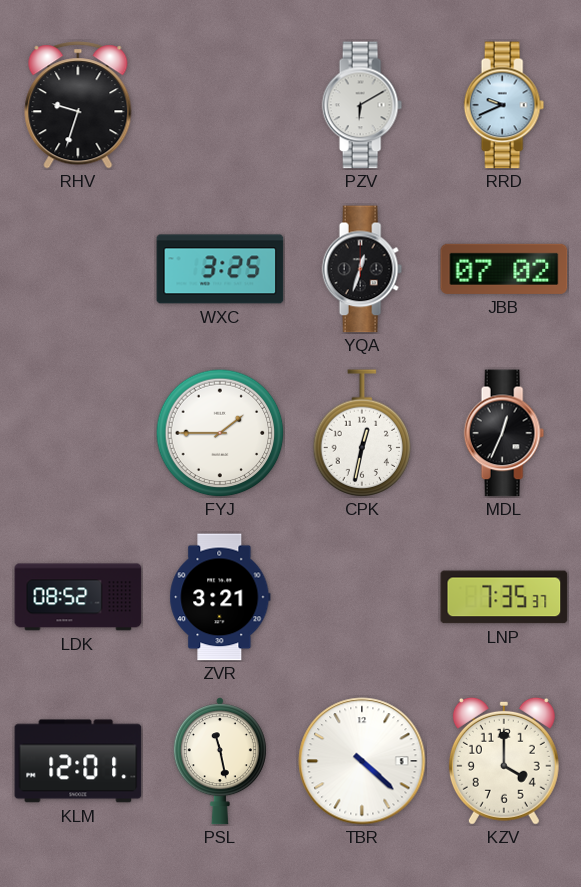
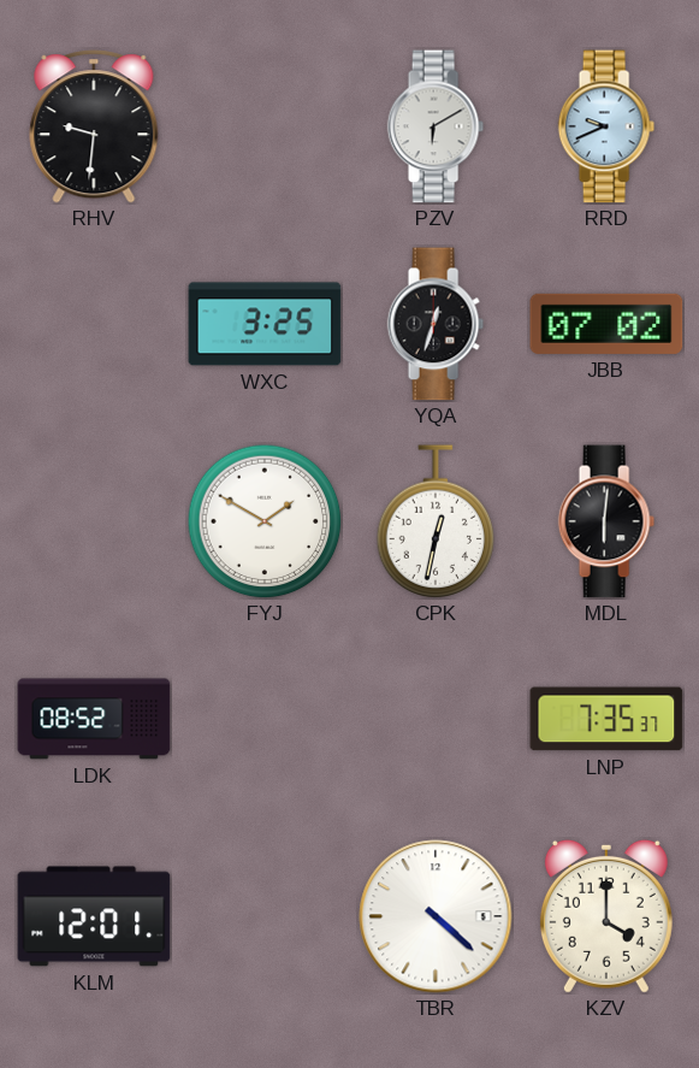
RHV: 9:33 -> 9:31
FYJ: 1:45 -> 1:50
MDL: 12:34 -> 6:01
ZVR: 3:21 -> none
PSL: 11:28 -> none
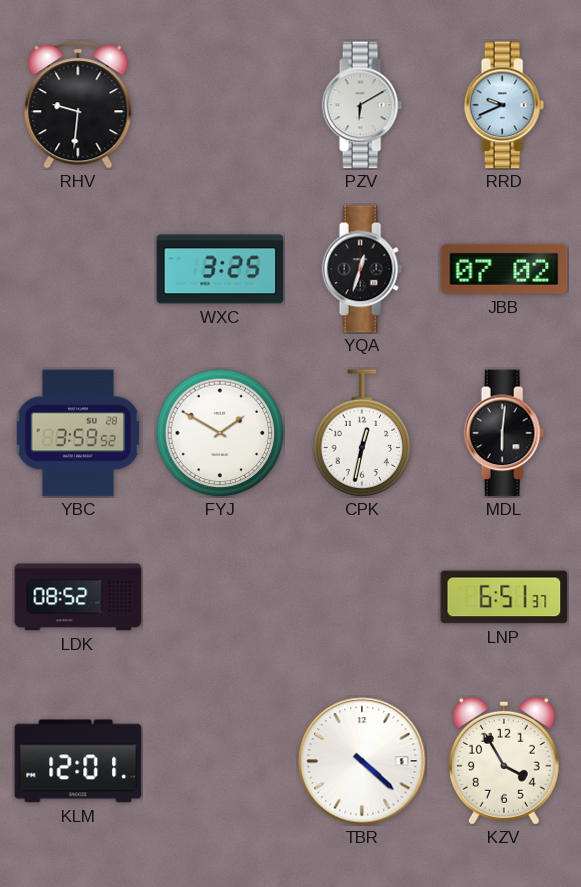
YBC: none -> 3:59
LNP: 7:35 -> 6:51
KZV: 4:00 -> 3:55
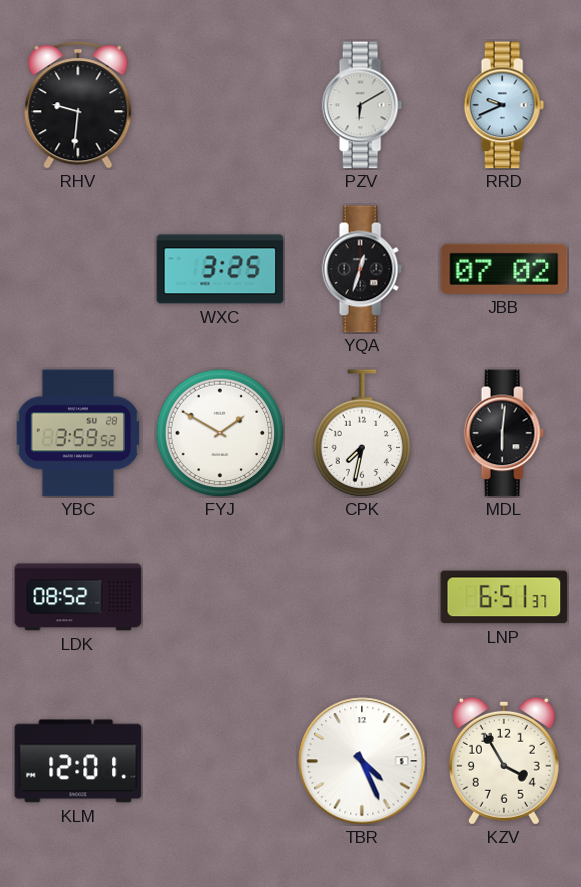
CPK: 12:32 -> 7:32
TBR: 4:22 -> 4:26
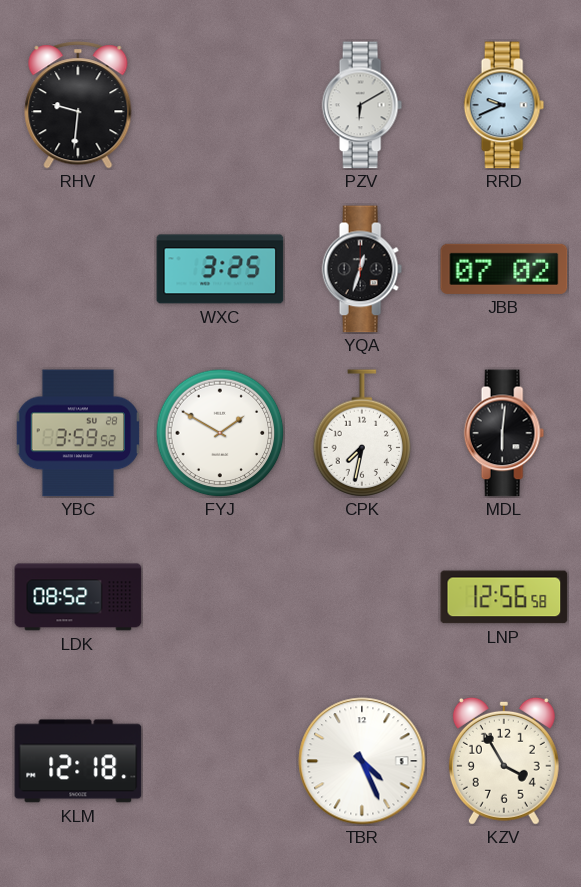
LNP: 6:51 -> 12:56
KLM: 12:01 -> 12:18
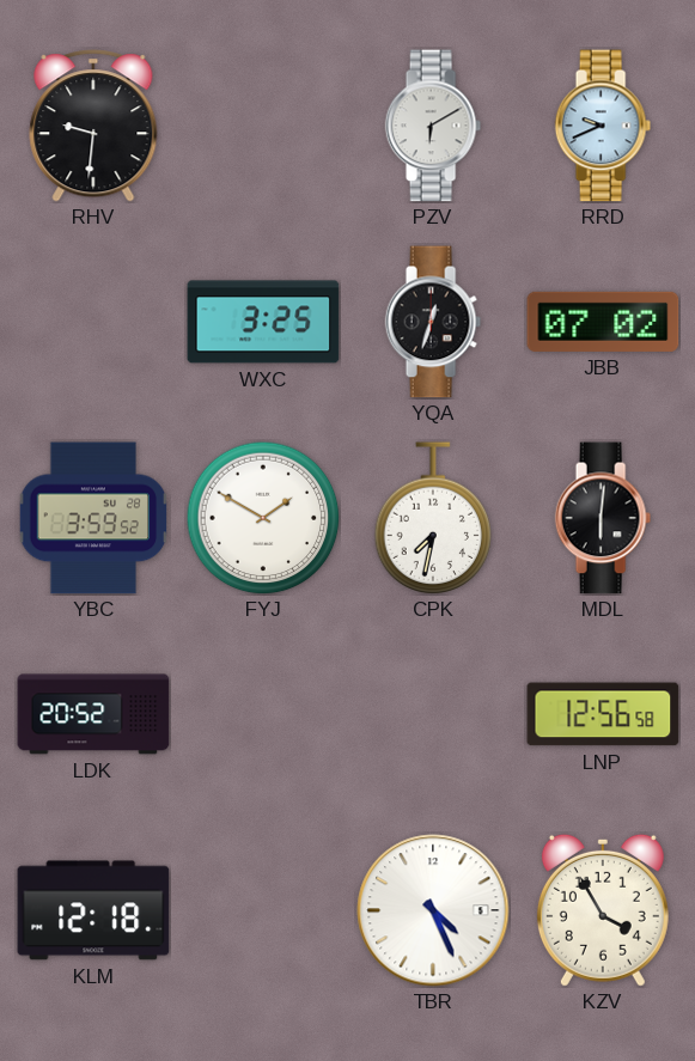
LDK: 08:52 -> 20:52
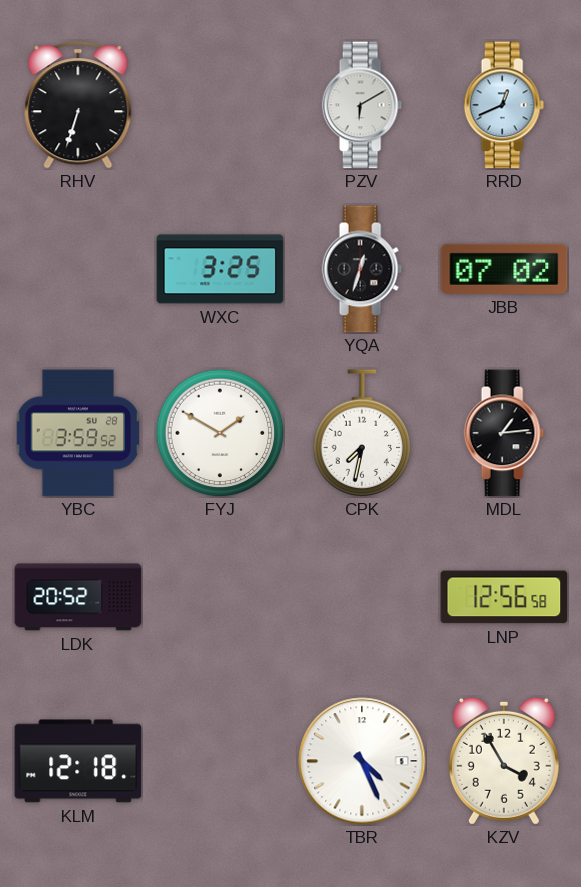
RHV: 9:31 -> 6:33
RRD: 9:41 -> 12:41
MDL: 6:01 -> 1:14
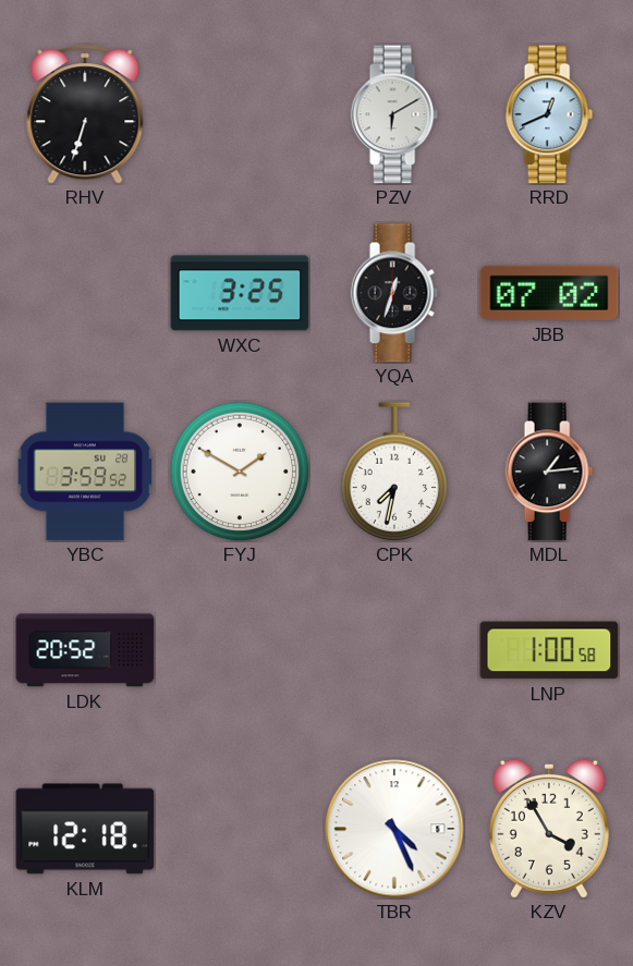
LNP: 12:56 -> 1:00
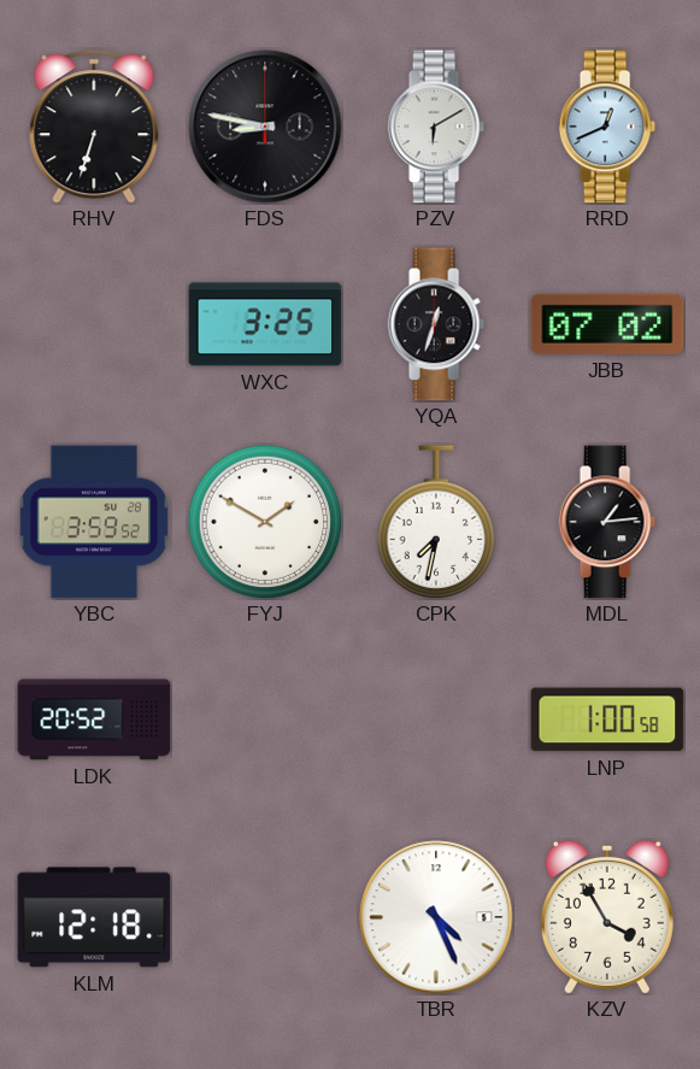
FDS: none -> 8:47
